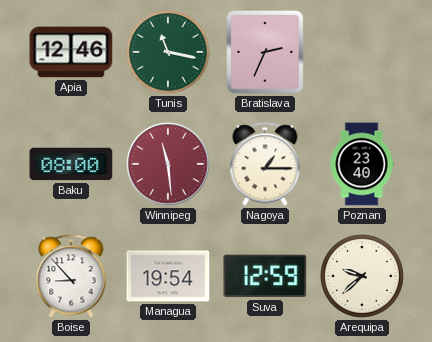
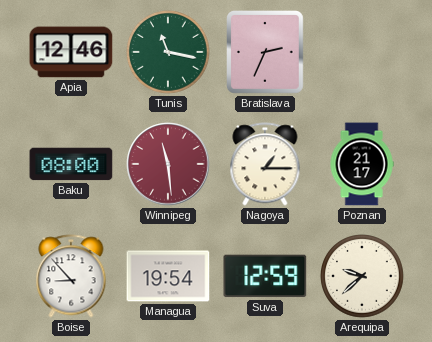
Poznan: 23:40 -> 21:17
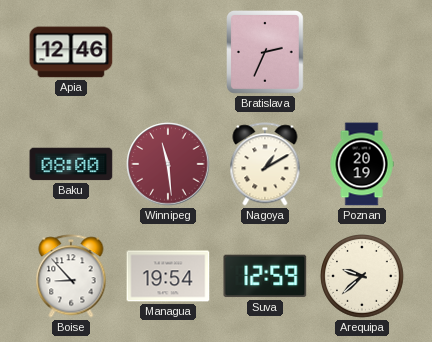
Tunis: 11:17 -> none
Nagoya: 1:15 -> 1:10
Poznan: 21:17 -> 20:19
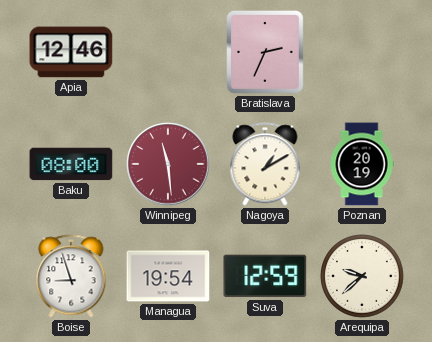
Boise: 8:53 -> 8:57
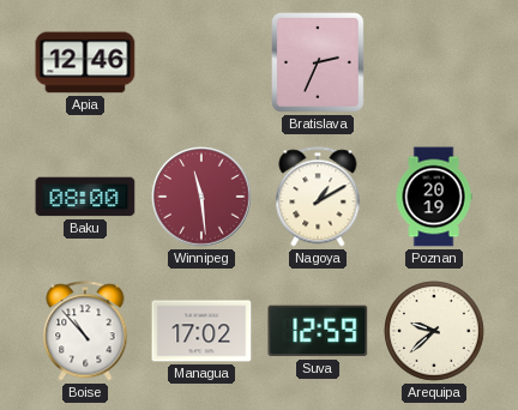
Boise: 8:57 -> 10:53
Managua: 19:54 -> 17:02
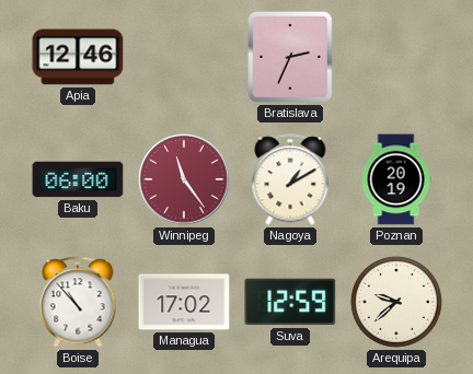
Baku: 08:00 -> 06:00
Winnipeg: 11:29 -> 11:24
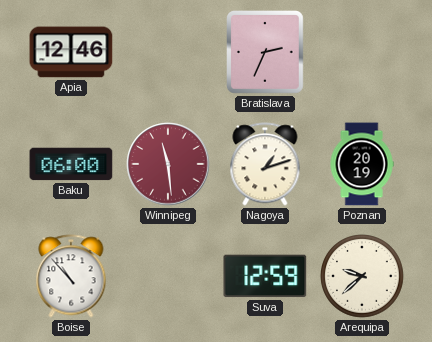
Winnipeg: 11:24 -> 11:29
Nagoya: 1:10 -> 1:12
Managua: 17:02 -> none
